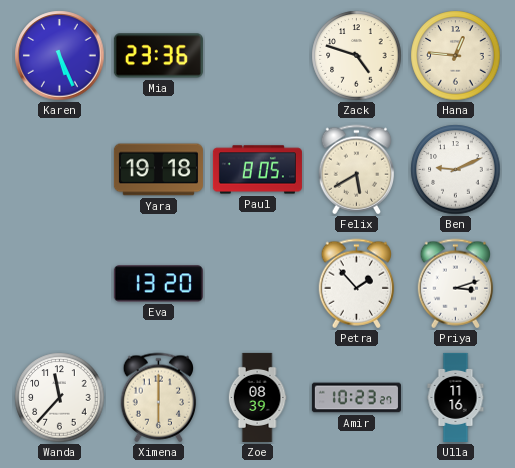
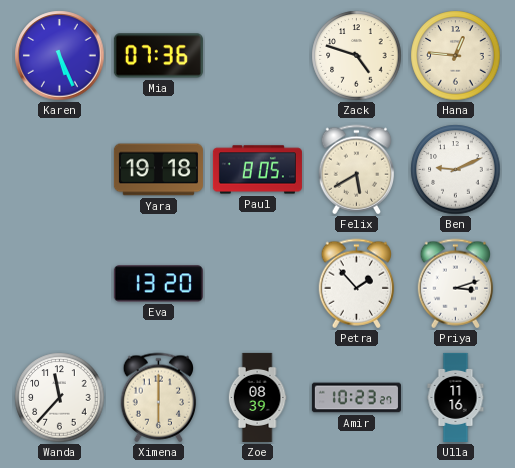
Mia: 23:36 -> 07:36
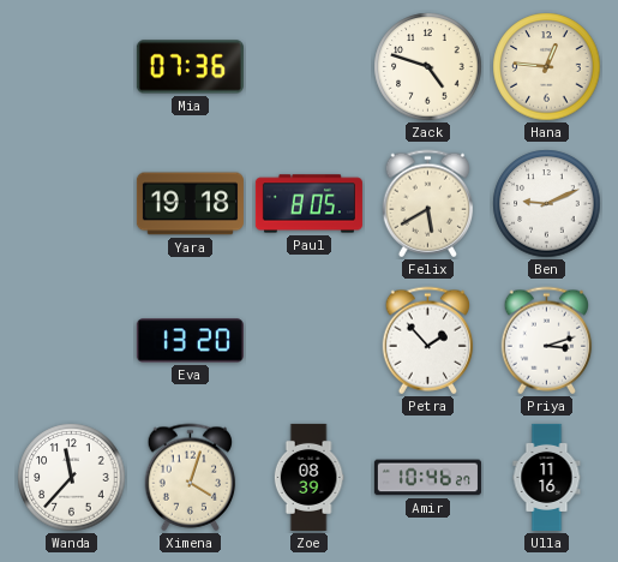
Karen: 5:26 -> none
Ximena: 6:00 -> 4:03
Amir: 10:23 -> 10:46
